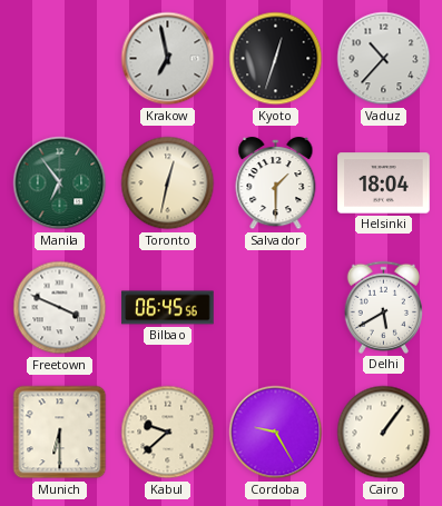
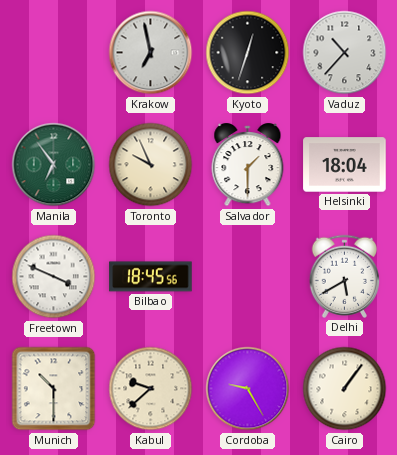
Toronto: 12:32 -> 9:56
Bilbao: 06:45 -> 18:45
Munich: 6:30 -> 10:30
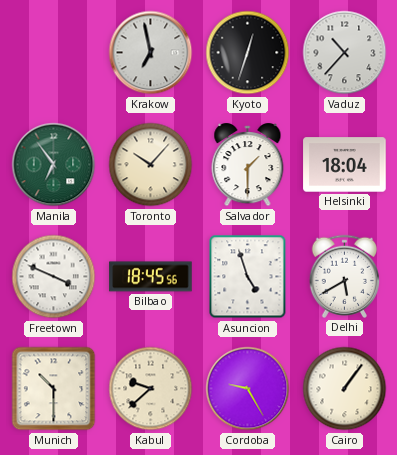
Toronto: 9:56 -> 10:07
Asuncion: none -> 4:57
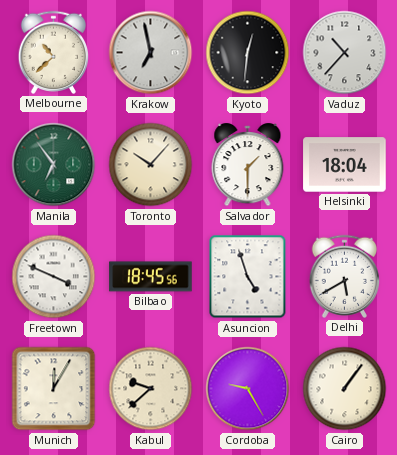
Melbourne: none -> 10:38
Kyoto: 12:33 -> 12:31
Munich: 10:30 -> 12:05
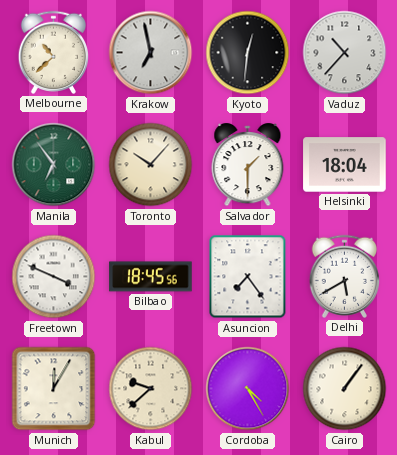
Asuncion: 4:57 -> 7:24
Cordoba: 9:25 -> 4:25
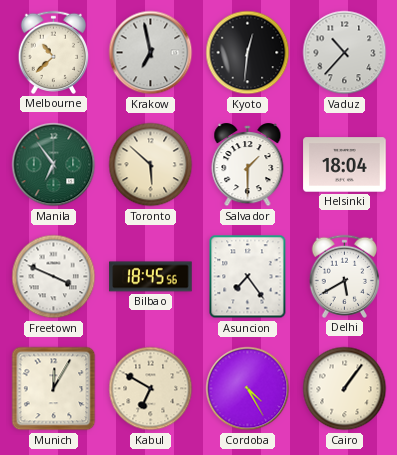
Toronto: 10:07 -> 5:52
Kabul: 9:38 -> 6:50
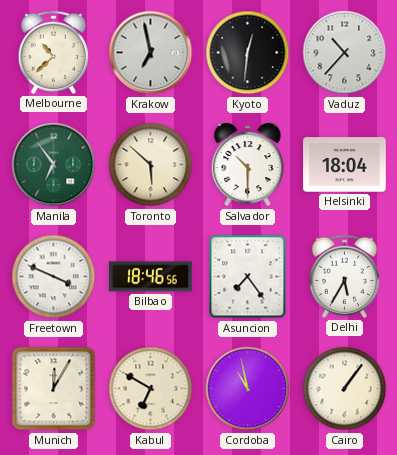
Salvador: 1:30 -> 10:30
Bilbao: 18:45 -> 18:46
Delhi: 5:40 -> 5:35
Cordoba: 4:25 -> 10:58
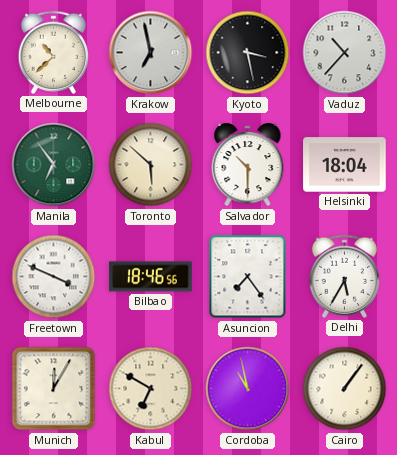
Kyoto: 12:31 -> 3:28
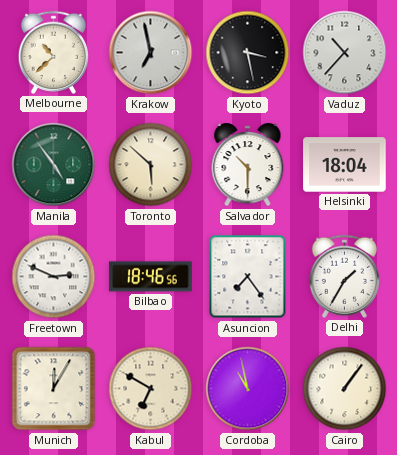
Manila: 6:54 -> 4:54
Freetown: 3:49 -> 2:49
Delhi: 5:35 -> 1:35
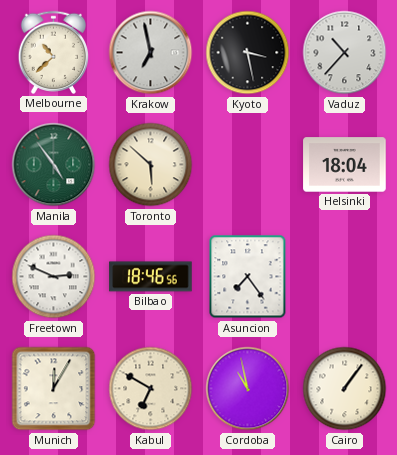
Salvador: 10:30 -> none
Delhi: 1:35 -> none
